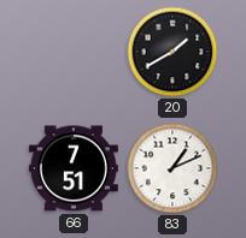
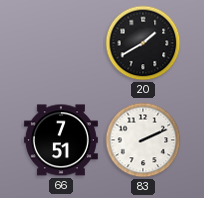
83: 1:11 -> 2:11
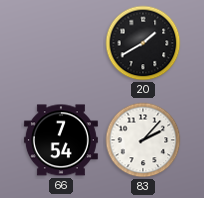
66: 7:51 -> 7:54
83: 2:11 -> 2:07
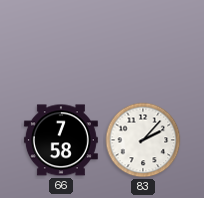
20: 1:40 -> none
66: 7:54 -> 7:58
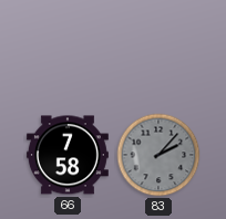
83 dial: white -> grey
